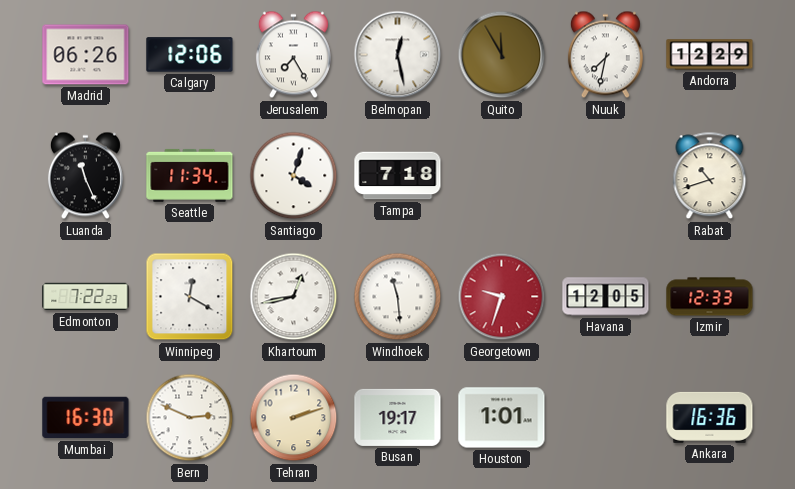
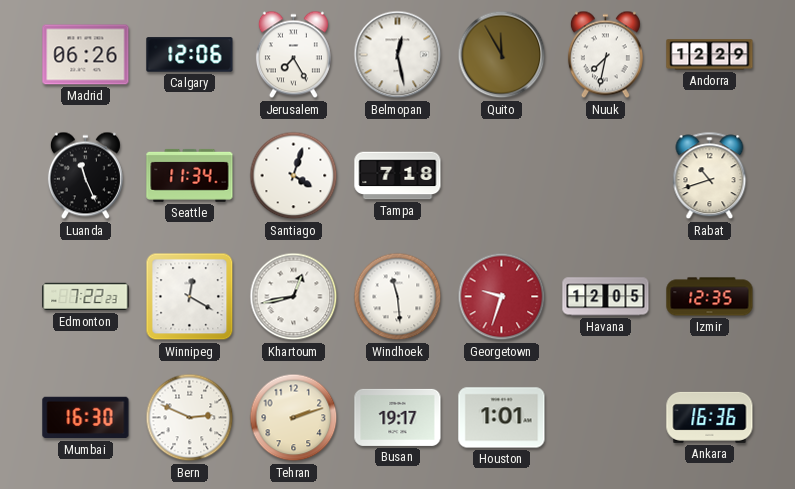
Izmir: 12:33 -> 12:35
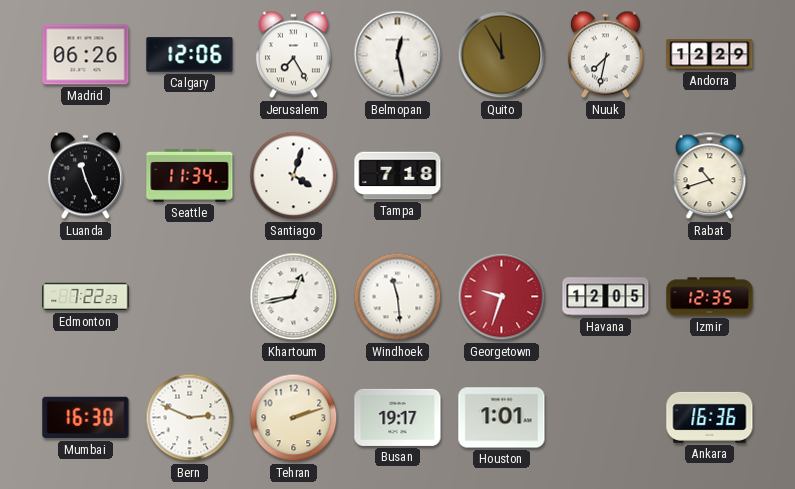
Winnipeg: 12:20 -> none
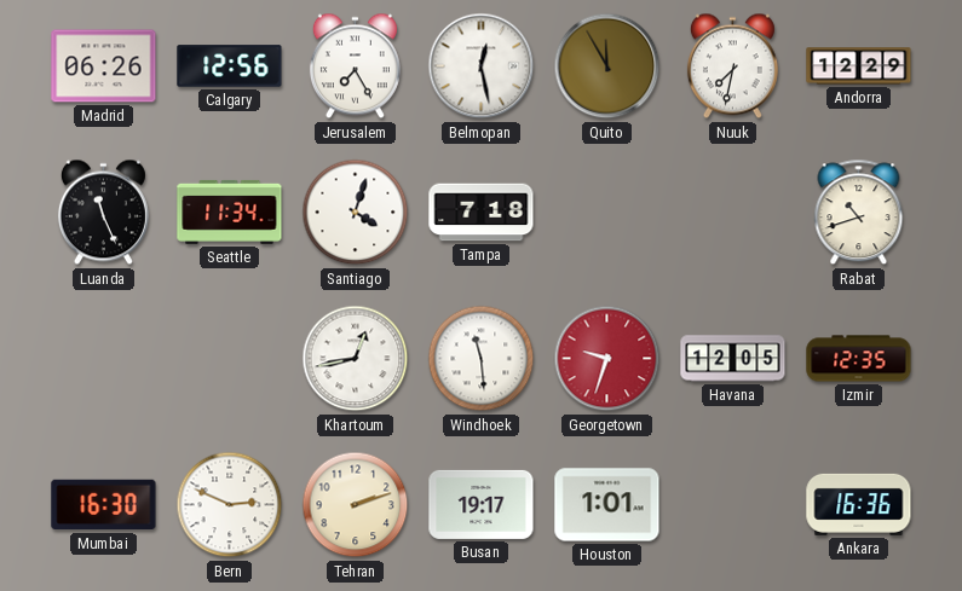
Calgary: 12:06 -> 12:56
Edmonton: 7:22 -> none
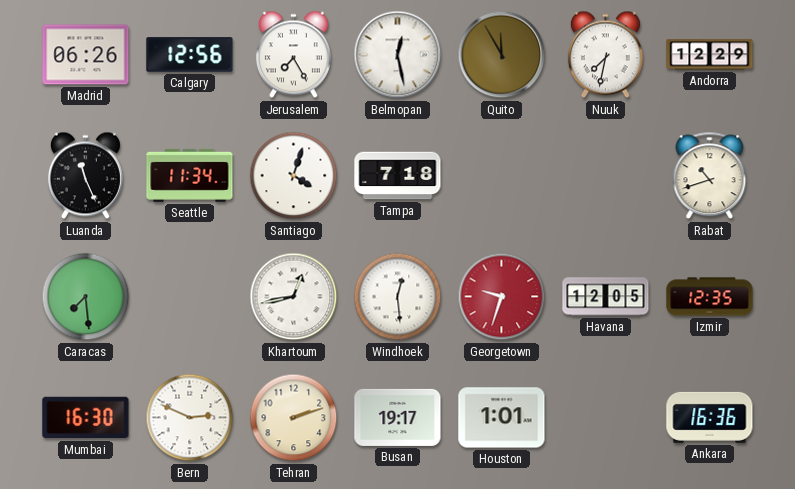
Caracas: none -> 7:29
Windhoek: 11:29 -> 12:29
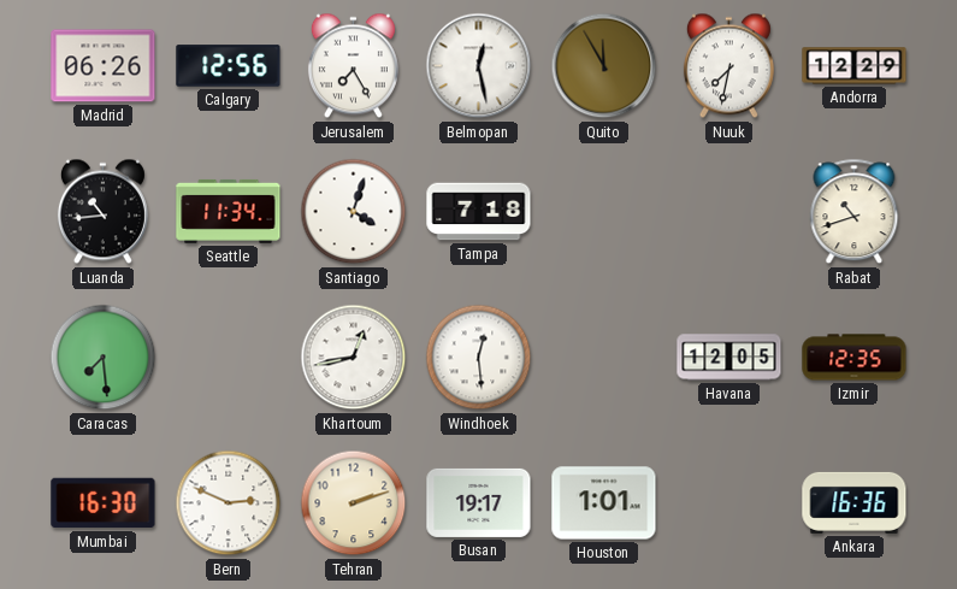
Luanda: 11:26 -> 10:44
Georgetown: 9:33 -> none
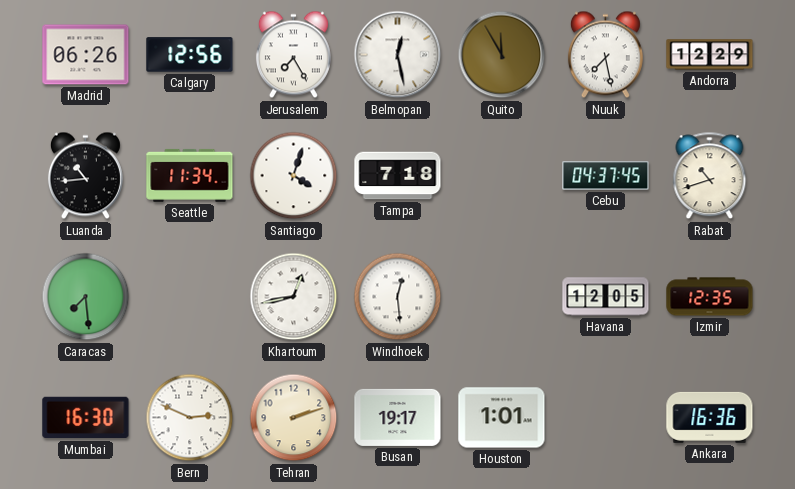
Nuuk: 7:32 -> 7:28
Cebu: none -> 04:37
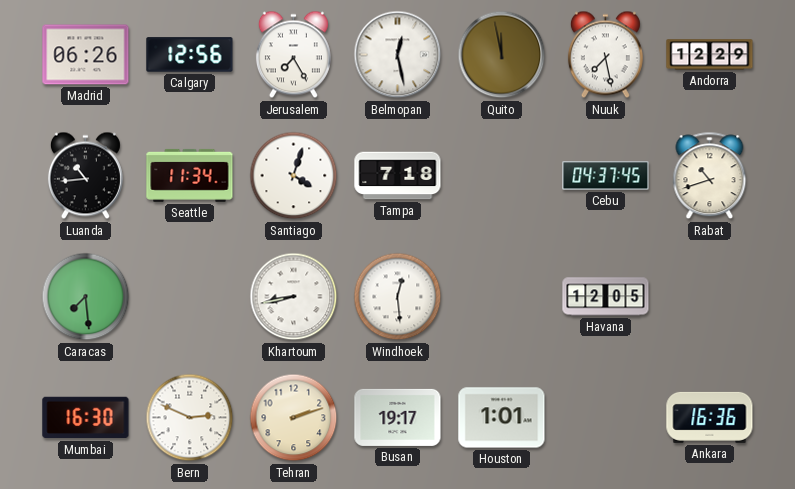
Quito: 11:55 -> 11:58
Khartoum: 12:43 -> 8:43
Izmir: 12:35 -> none
